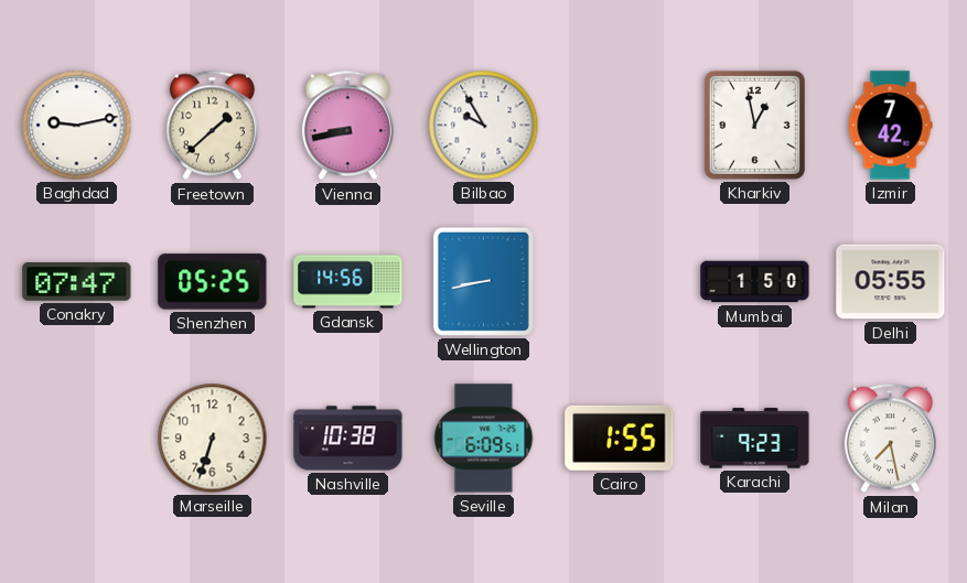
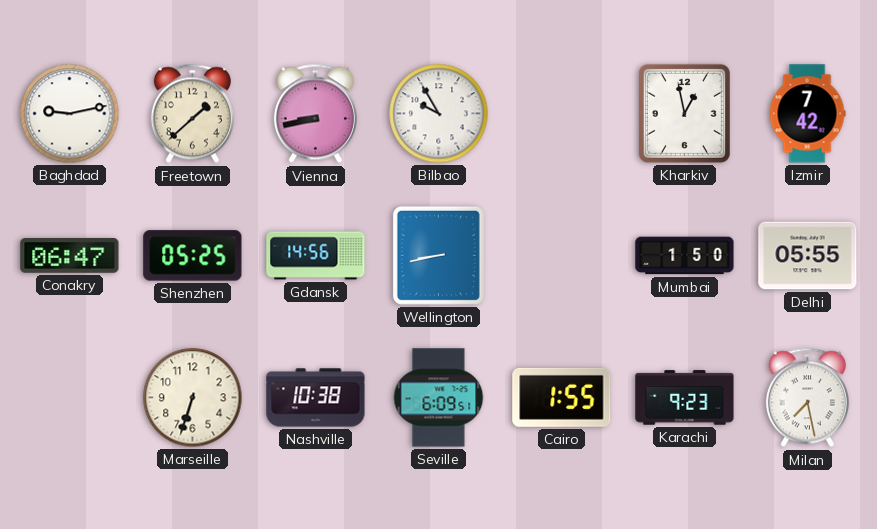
Conakry: 07:47 -> 06:47
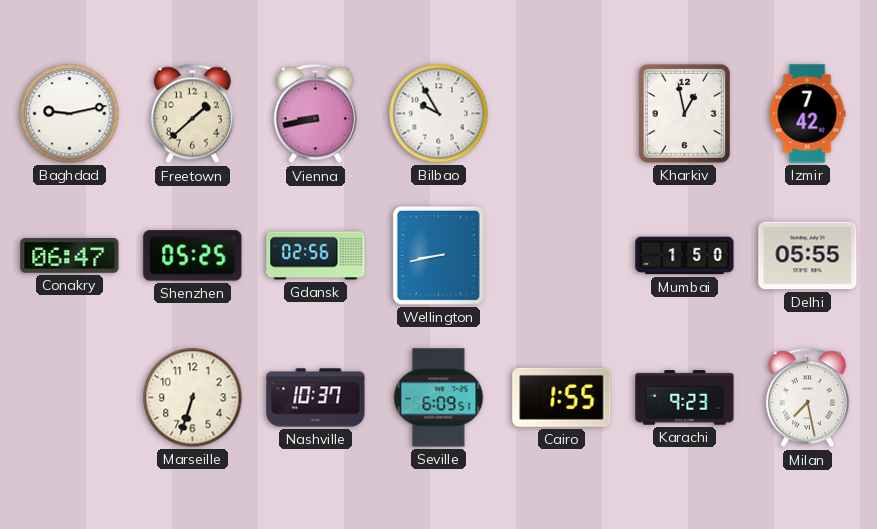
Gdansk: 14:56 -> 02:56
Nashville: 10:38 -> 10:37
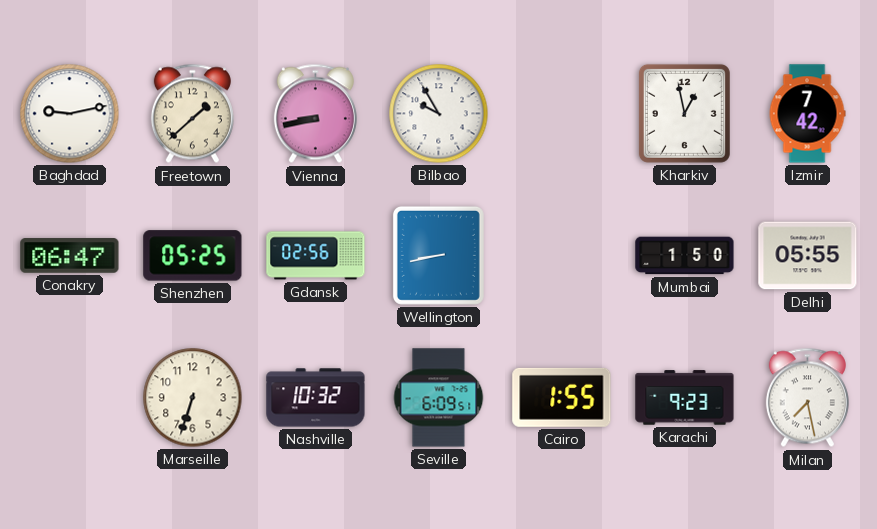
Nashville: 10:37 -> 10:32
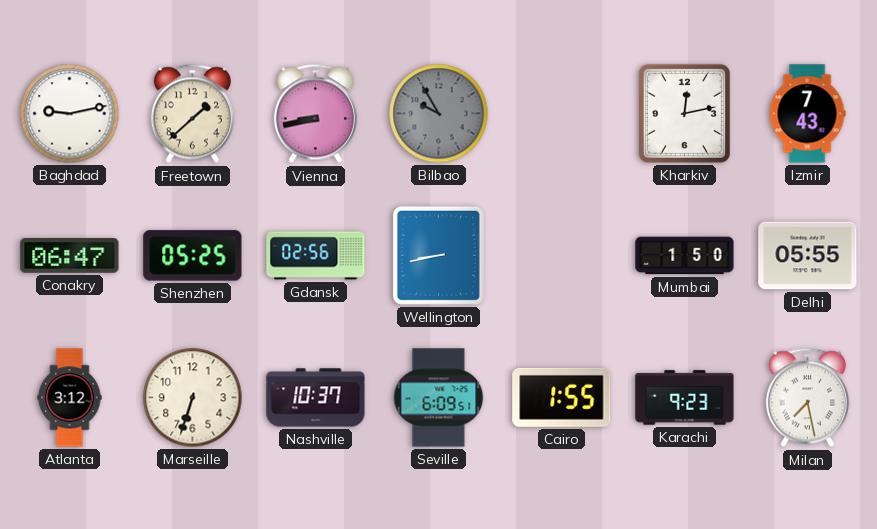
Bilbao dial: white -> grey
Kharkiv: 12:58 -> 12:13
Izmir: 7:42 -> 7:43
Atlanta: none -> 3:12
Nashville: 10:32 -> 10:37
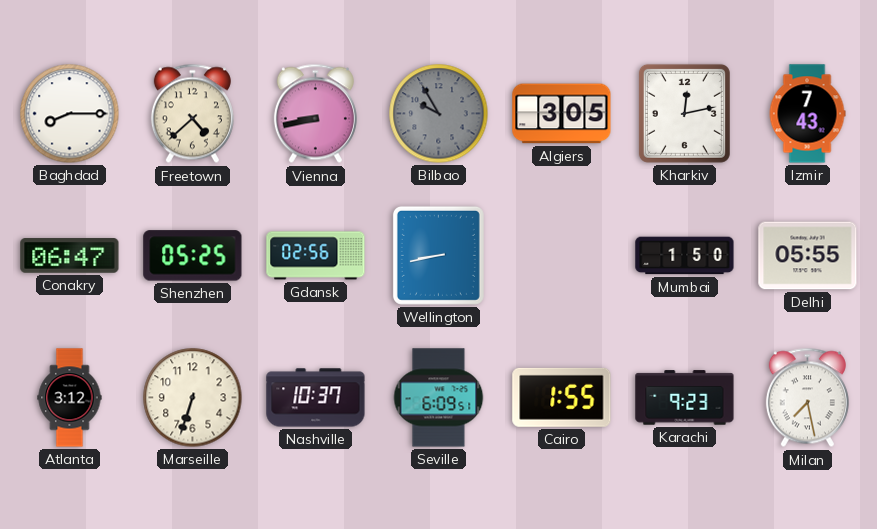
Baghdad: 9:13 -> 8:15
Freetown: 1:38 -> 4:38
Algiers: none -> 3:05
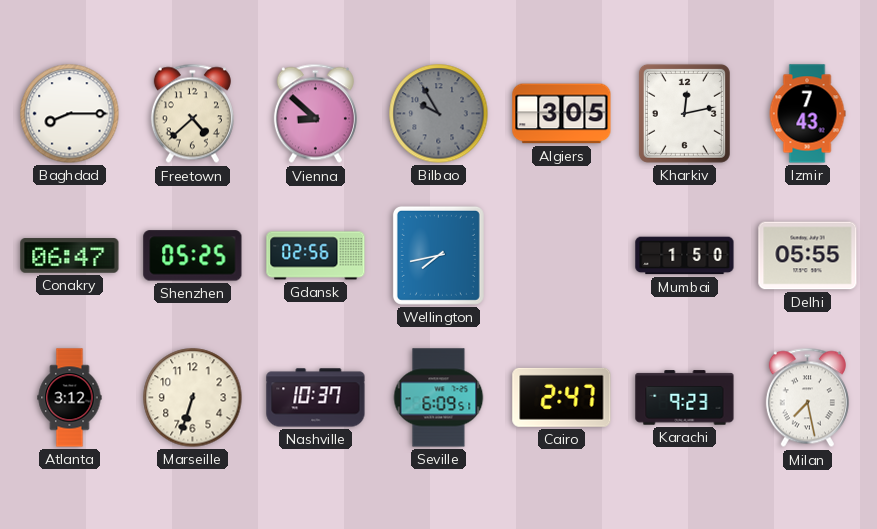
Vienna: 8:43 -> 8:52
Wellington: 8:43 -> 7:43
Cairo: 1:55 -> 2:47
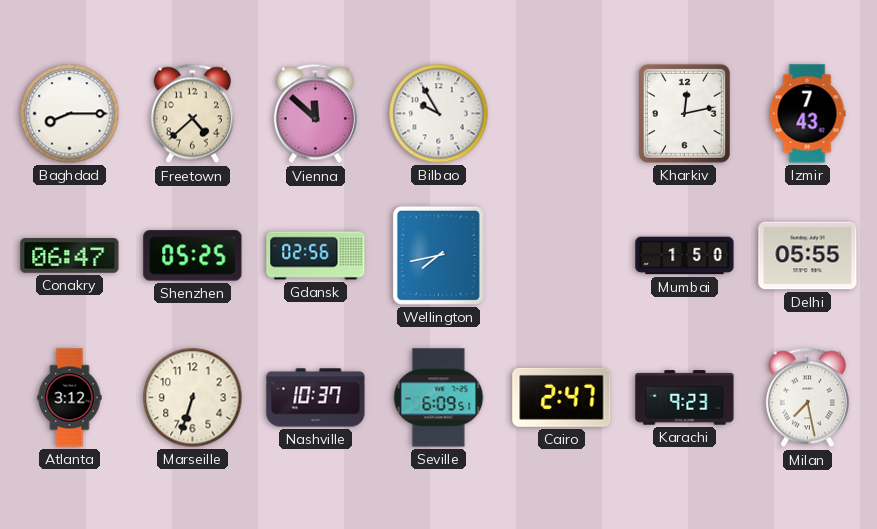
Vienna: 8:52 -> 11:52
Bilbao dial: grey -> white
Algiers: 3:05 -> none
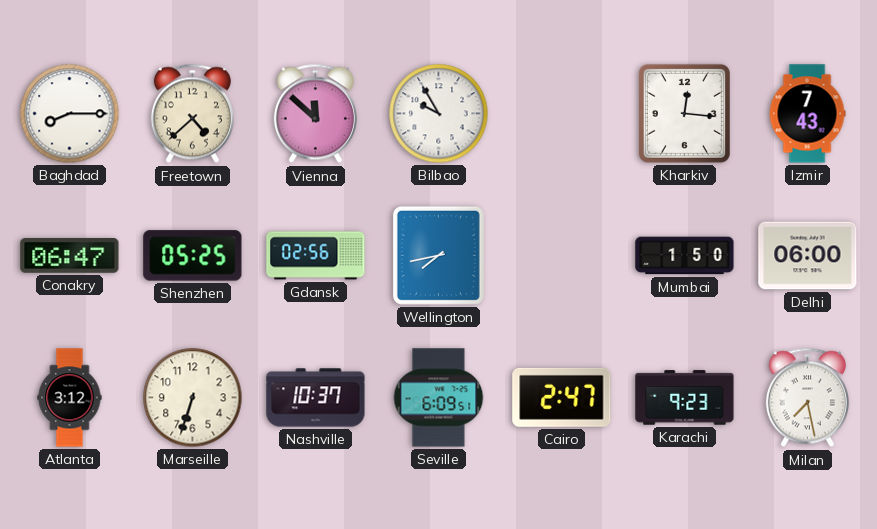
Kharkiv: 12:13 -> 12:16
Delhi: 05:55 -> 06:00
